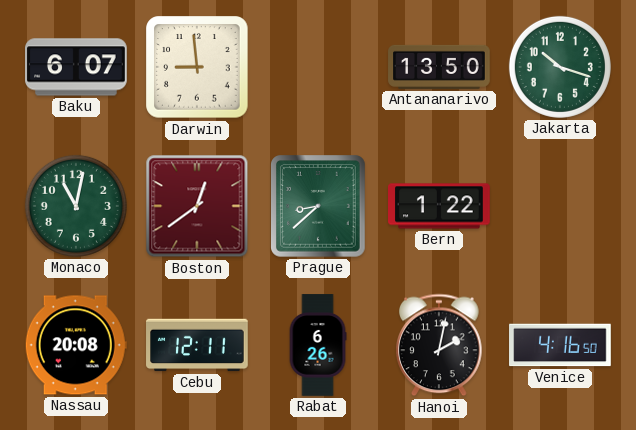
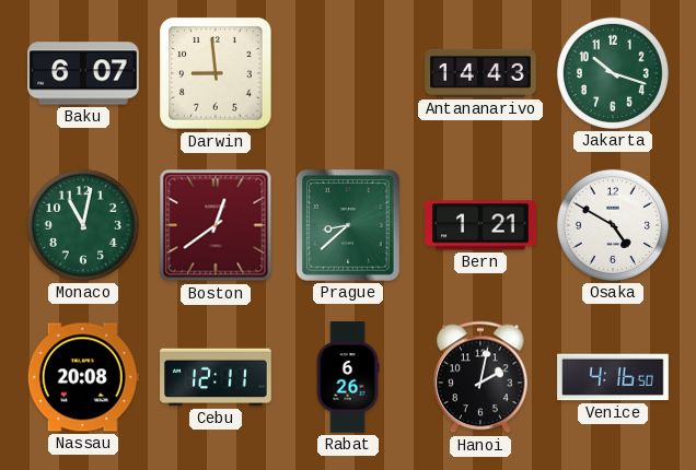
Antananarivo: 13:50 -> 14:43
Bern: 1:22 -> 1:21
Osaka: none -> 4:50
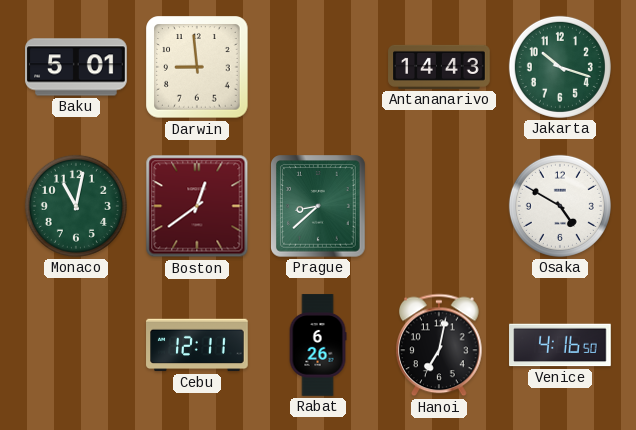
Baku: 6:07 -> 5:01
Bern: 1:21 -> none
Nassau: 20:08 -> none
Hanoi: 2:02 -> 7:02
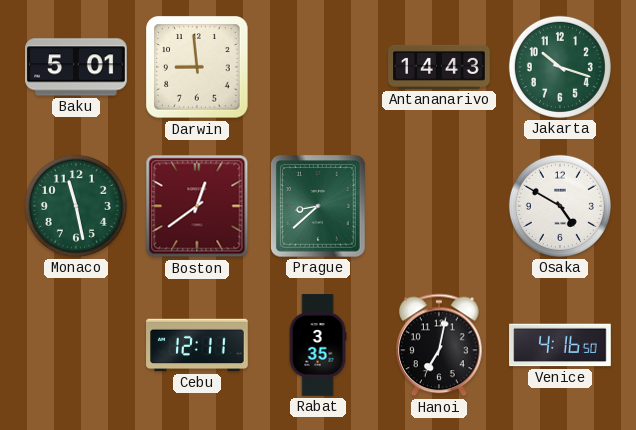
Monaco: 11:02 -> 11:28
Rabat: 6:26 -> 3:35
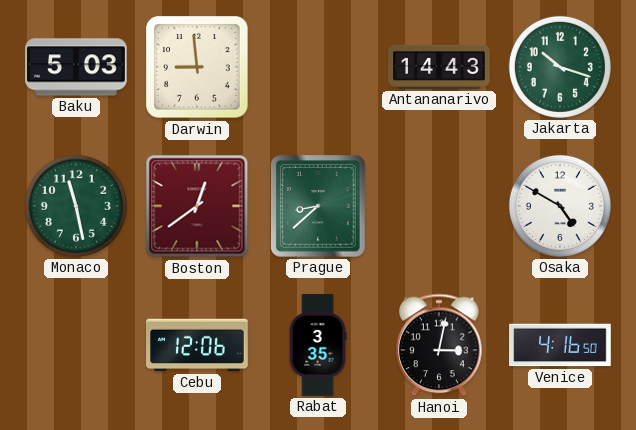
Baku: 5:01 -> 5:03
Cebu: 12:11 -> 12:06
Hanoi: 7:02 -> 3:02
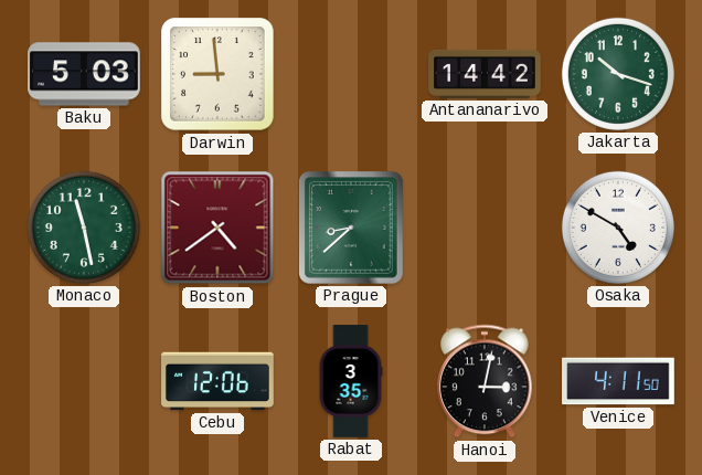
Antananarivo: 14:43 -> 14:42
Boston: 12:39 -> 4:39
Venice: 4:16 -> 4:11
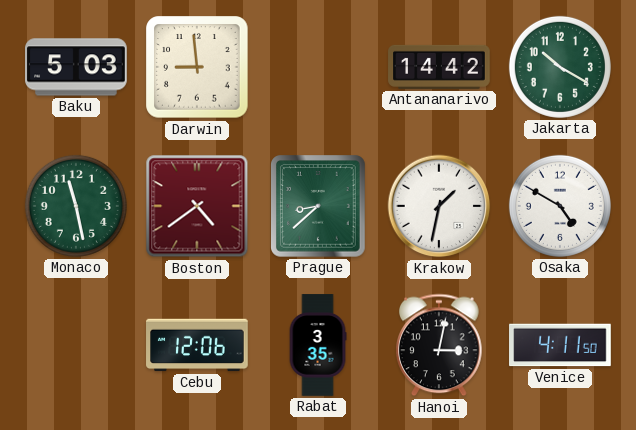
Jakarta: 10:18 -> 10:20
Krakow: none -> 1:32
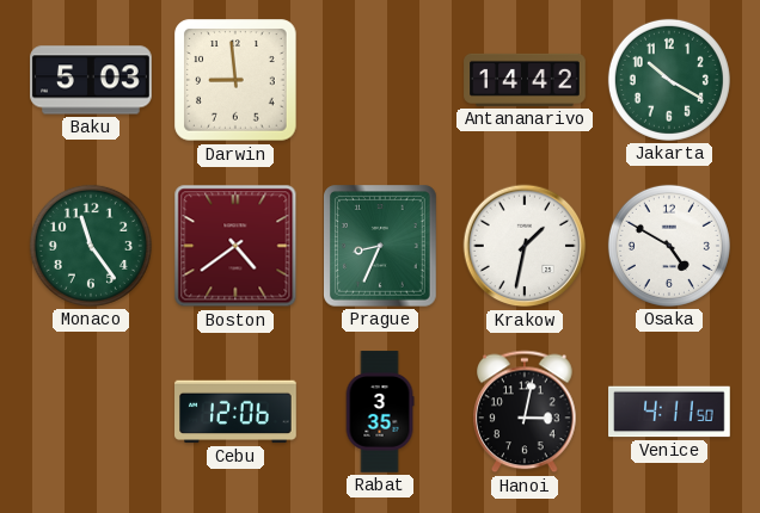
Monaco: 11:28 -> 11:24
Prague: 8:38 -> 8:34
